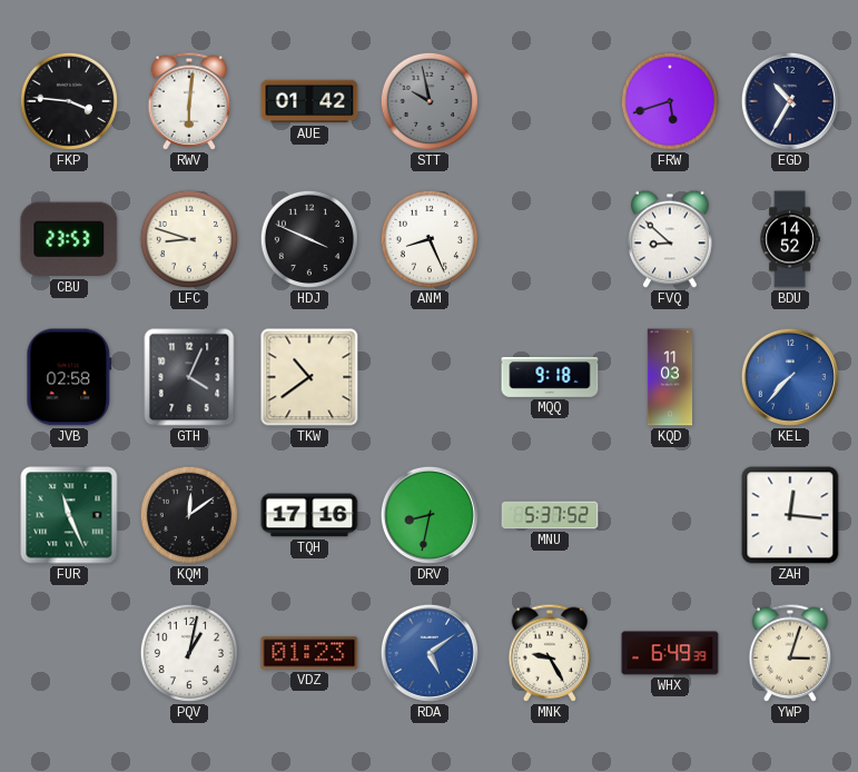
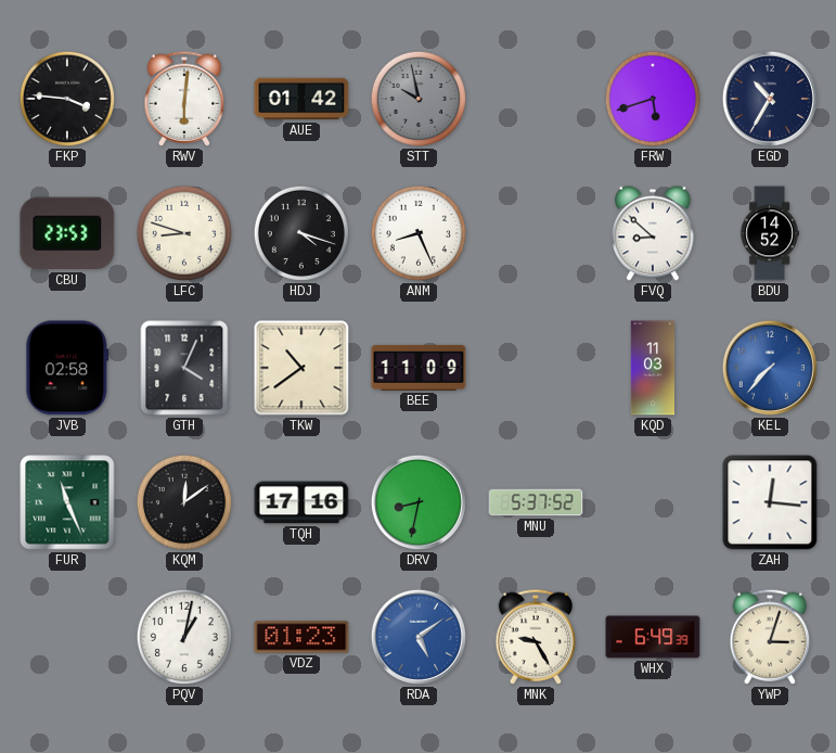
HDJ: 3:49 -> 4:18
BEE: none -> 11:09
MQQ: 9:18 -> none
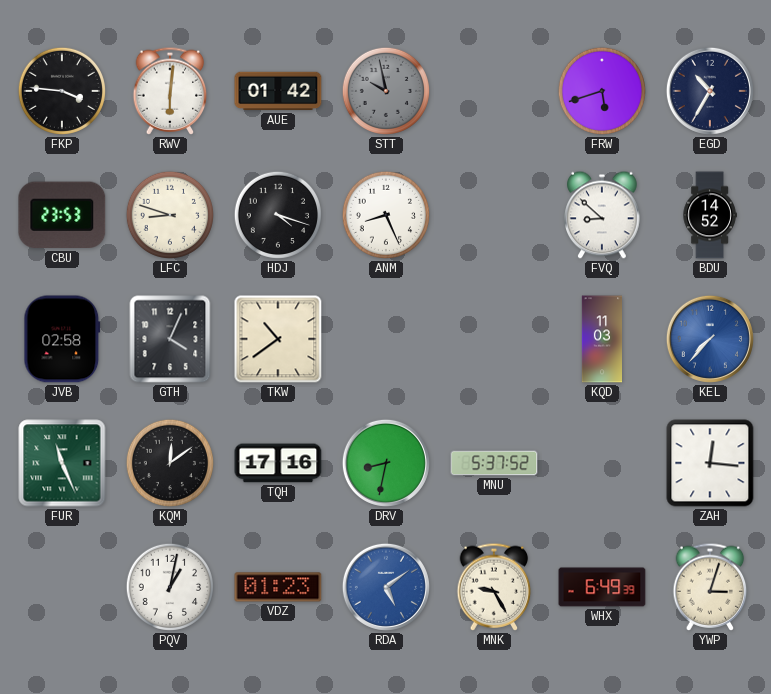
BEE: 11:09 -> none
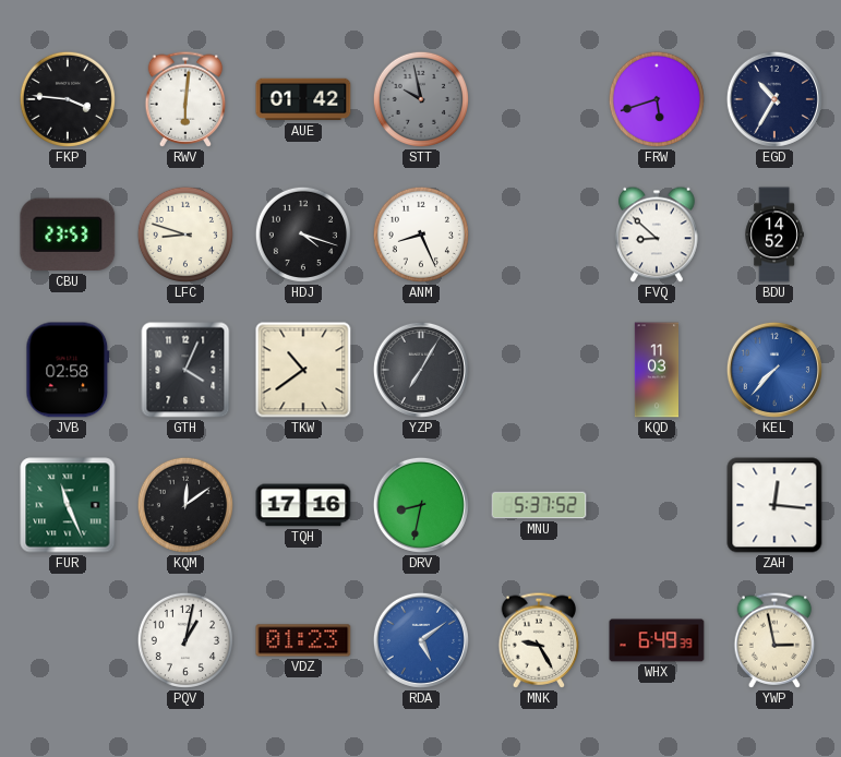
YZP: none -> 7:05
YWP: 3:03 -> 2:58
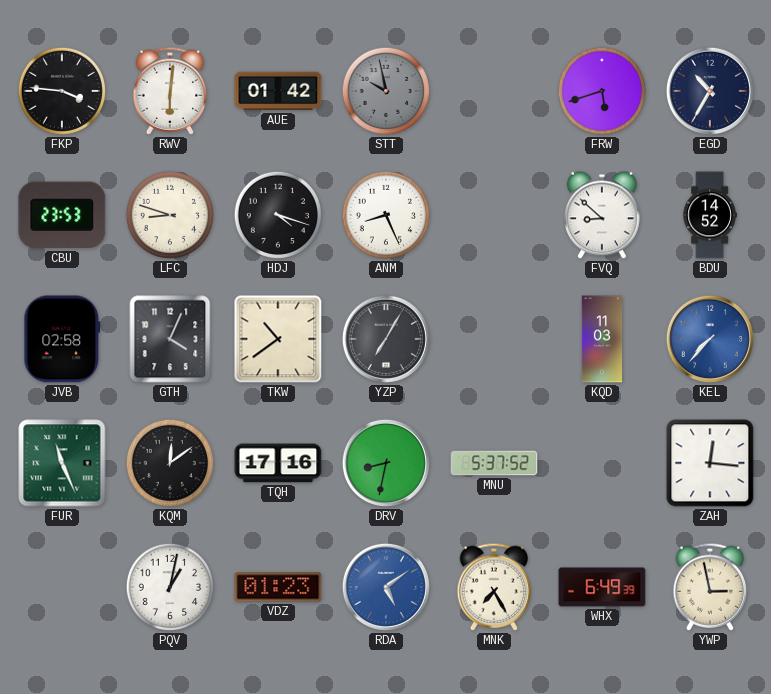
MNK: 9:25 -> 7:25
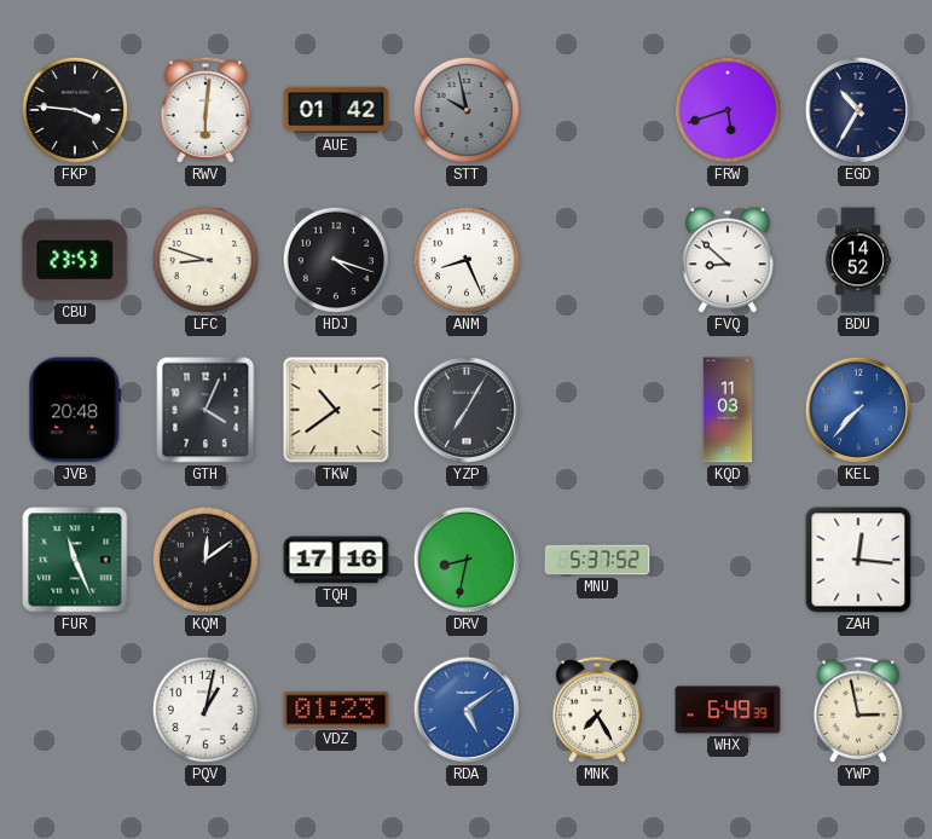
JVB: 02:58 -> 20:48
